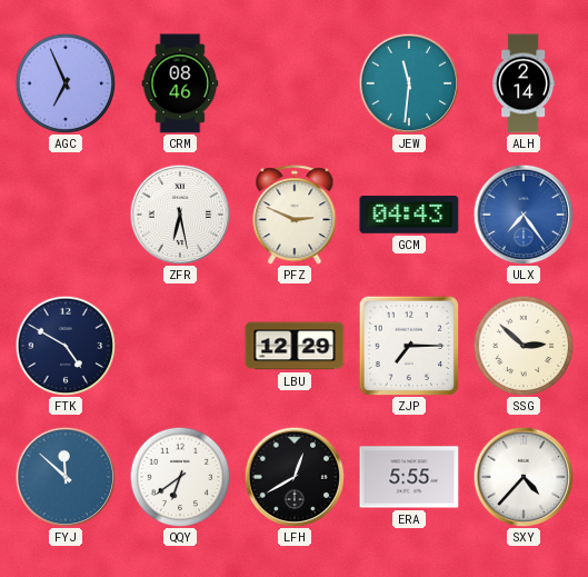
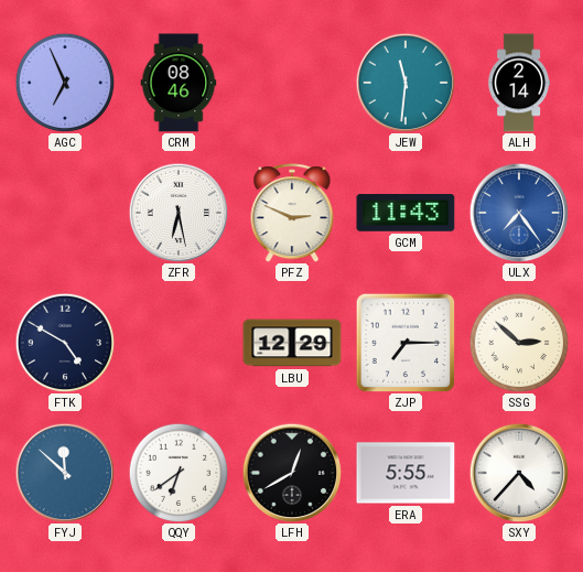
GCM: 04:43 -> 11:43
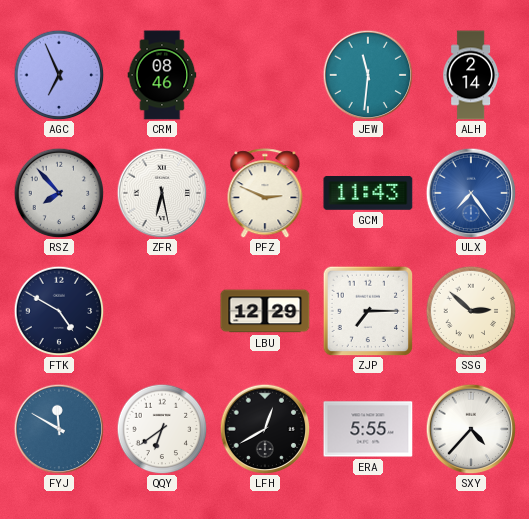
RSZ: none -> 7:53
FYJ: 11:52 -> 11:50
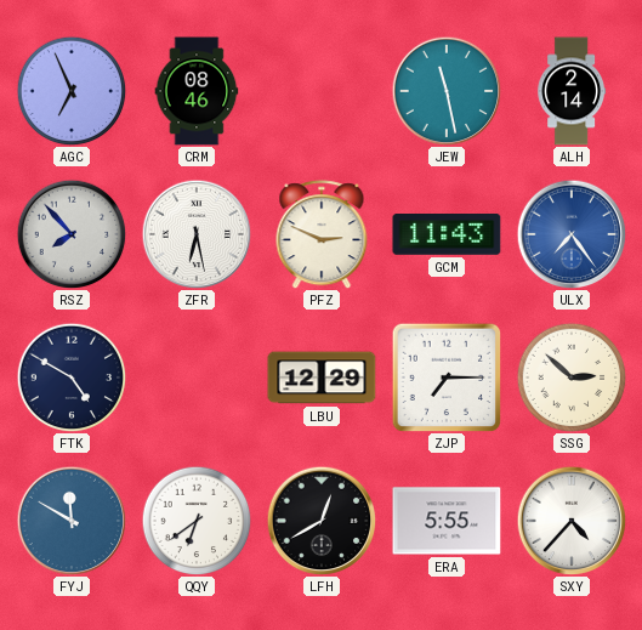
JEW: 11:31 -> 11:28
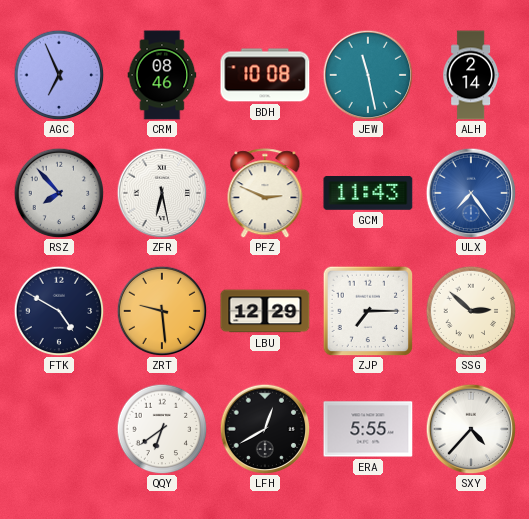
BDH: none -> 10:08
ZRT: none -> 9:29
FYJ: 11:50 -> none
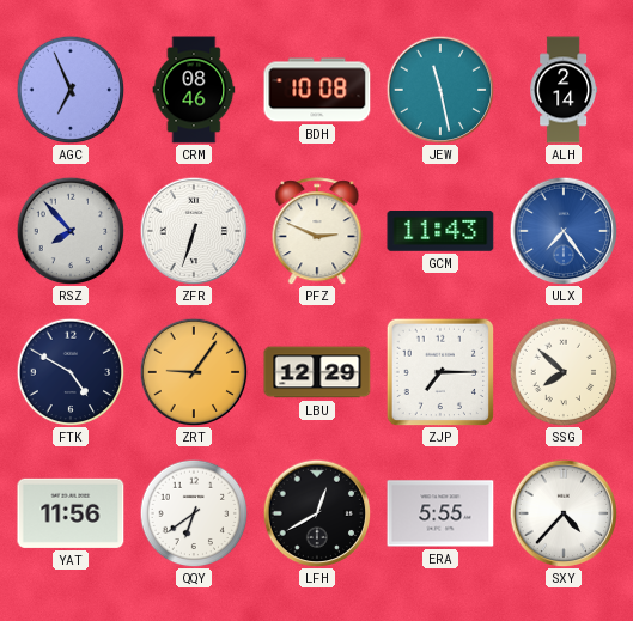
ZFR: 6:28 -> 6:33
ZRT: 9:29 -> 9:06
SSG: 2:52 -> 7:52
YAT: none -> 11:56
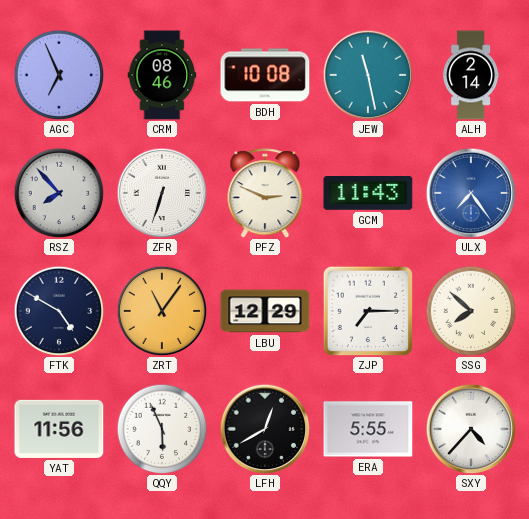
ZRT: 9:06 -> 11:06
QQY: 6:39 -> 5:56
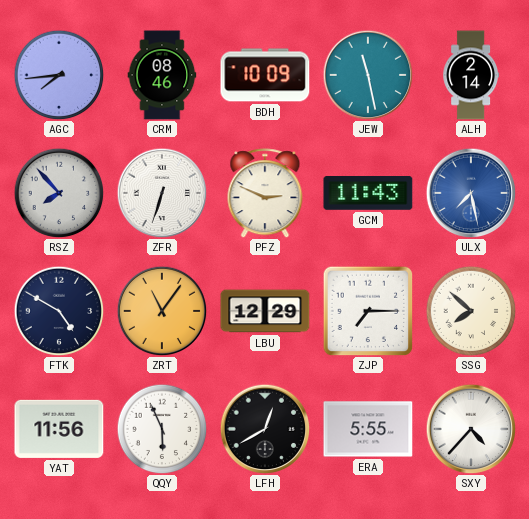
AGC: 6:56 -> 7:44
BDH: 10:08 -> 10:09
ULX: 7:24 -> 7:28
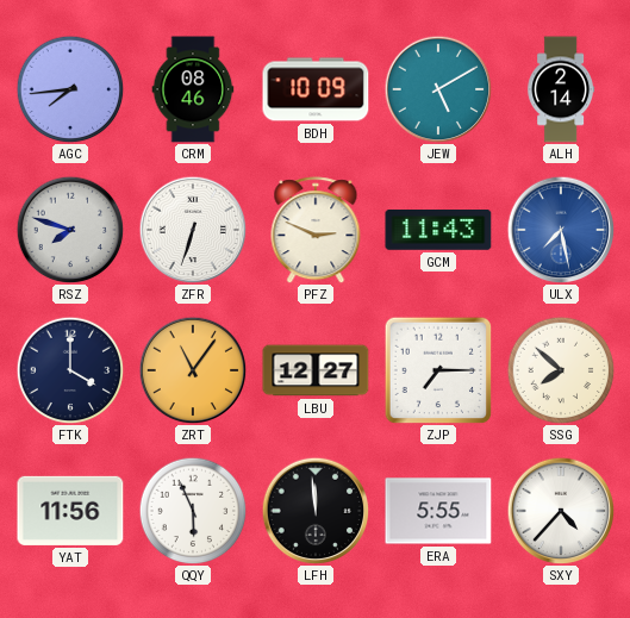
JEW: 11:28 -> 5:10
RSZ: 7:53 -> 7:48
FTK: 4:50 -> 4:00
LBU: 12:29 -> 12:27
LFH: 12:40 -> 11:59
